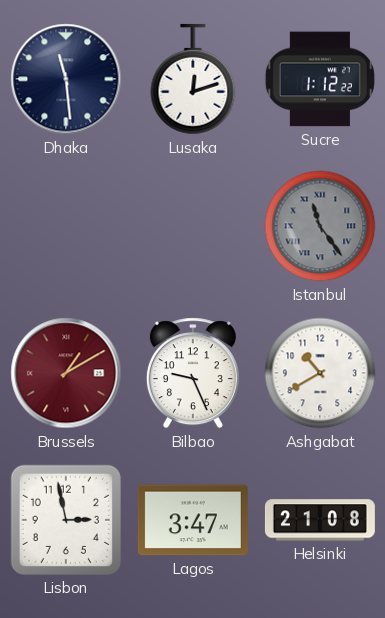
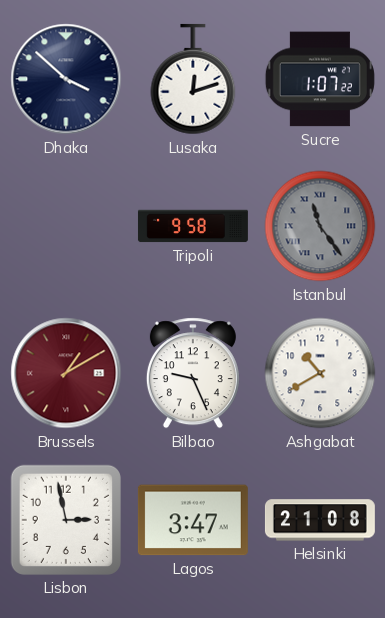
Dhaka: 11:29 -> 3:52
Sucre: 1:12 -> 1:07
Tripoli: none -> 9:58
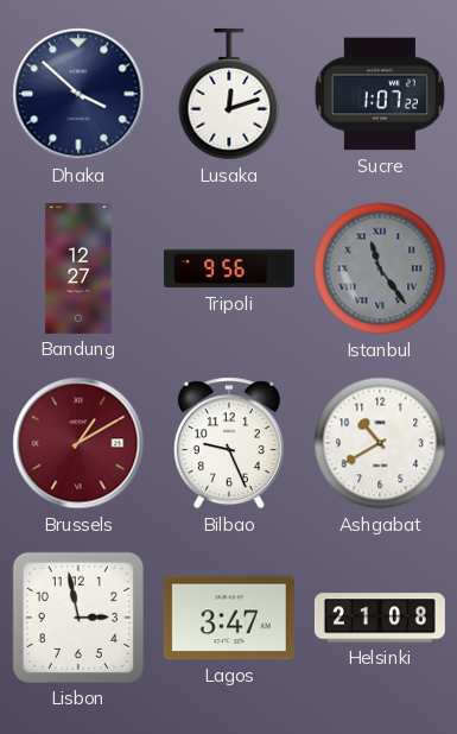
Bandung: none -> 12:27
Tripoli: 9:58 -> 9:56
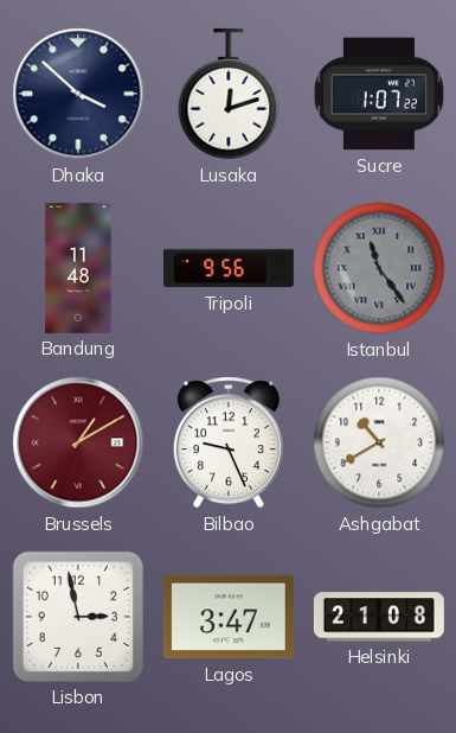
Bandung: 12:27 -> 11:48
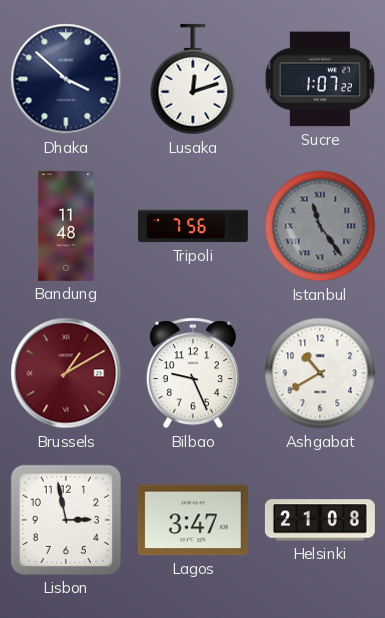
Tripoli: 9:56 -> 7:56
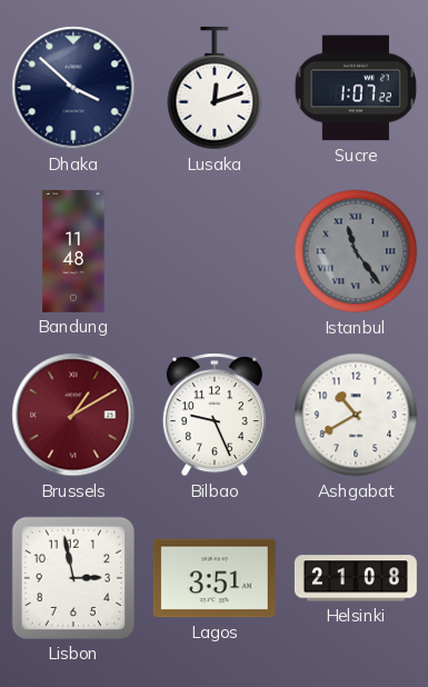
Tripoli: 7:56 -> none
Lagos: 3:47 -> 3:51
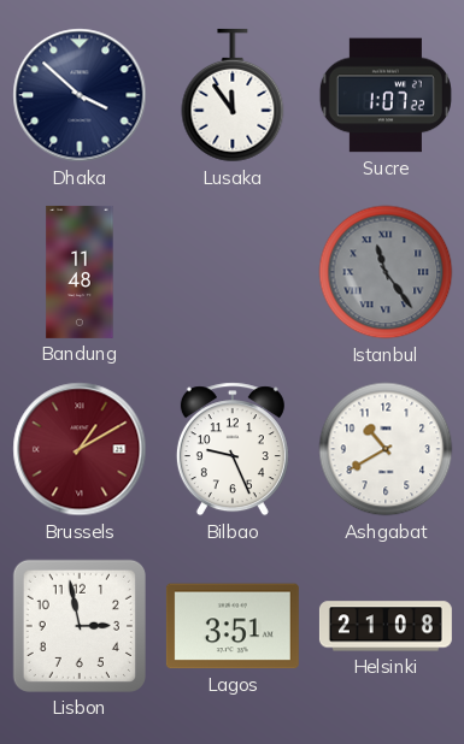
Lusaka: 12:12 -> 11:54
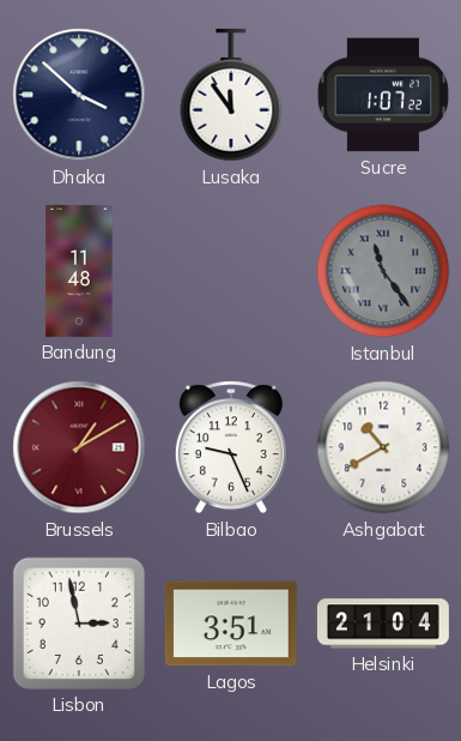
Helsinki: 21:08 -> 21:04
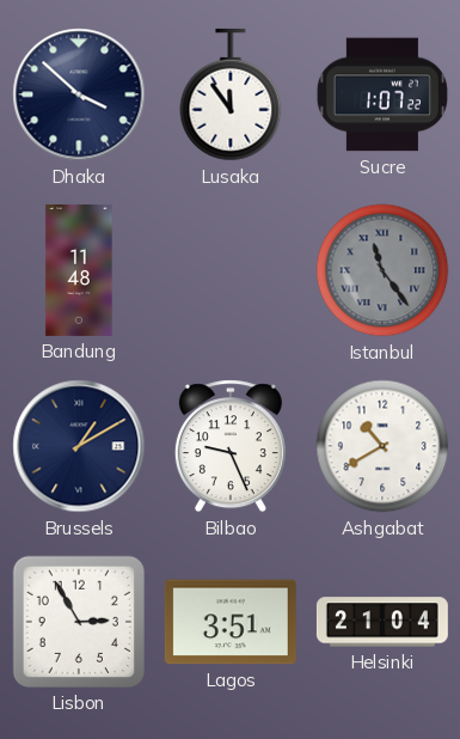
Brussels dial: burgundy -> navy
Lisbon: 2:58 -> 2:55
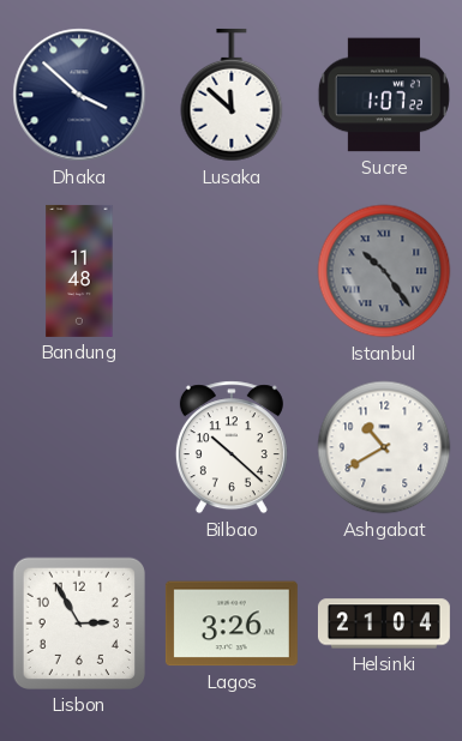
Lusaka: 11:54 -> 11:52
Istanbul: 11:24 -> 10:24
Brussels: 1:10 -> none
Bilbao: 9:26 -> 10:22
Lagos: 3:51 -> 3:26
